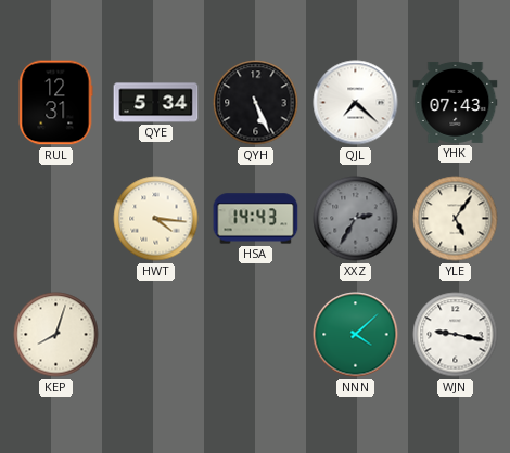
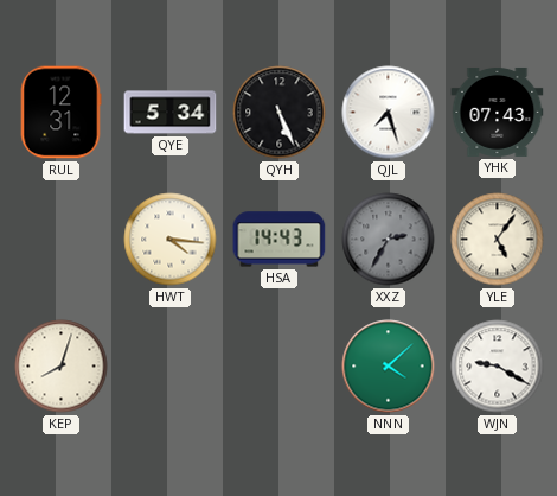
QJL: 7:22 -> 7:27
WJN: 9:17 -> 9:20
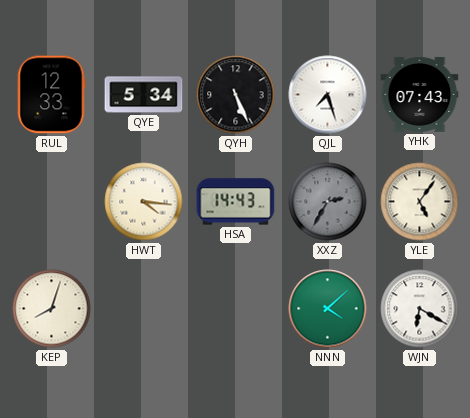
RUL: 12:31 -> 12:33
WJN: 9:20 -> 6:20
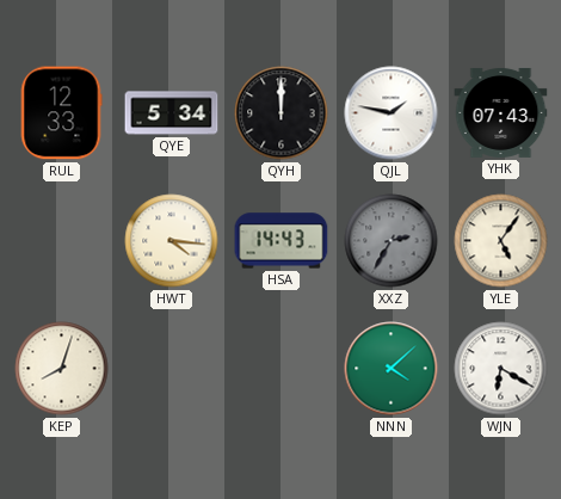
QYH: 5:26 -> 12:00
QJL: 7:27 -> 1:47
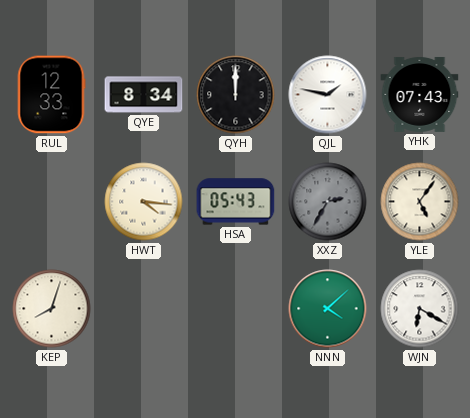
QYE: 5:34 -> 8:34
HSA: 14:43 -> 05:43
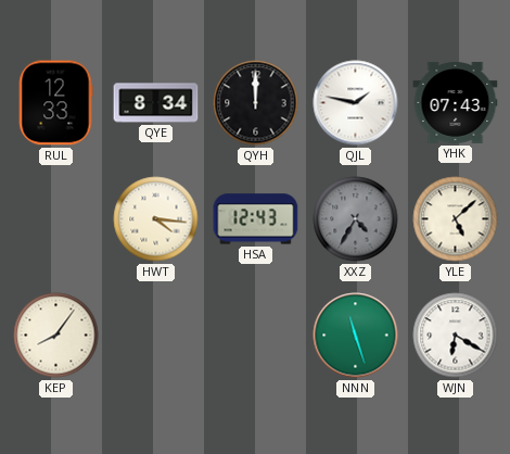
HSA: 05:43 -> 12:43
XXZ: 2:35 -> 4:35
YLE: 5:06 -> 5:08
KEP: 8:03 -> 8:06
NNN: 4:08 -> 11:27
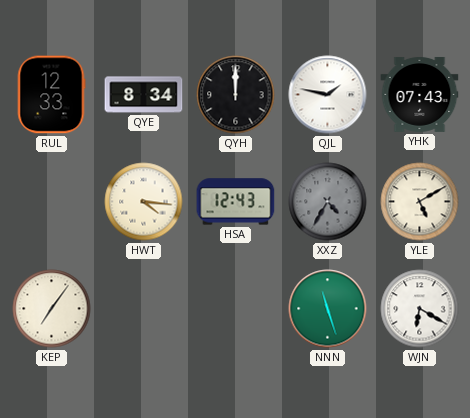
YLE: 5:08 -> 5:10
KEP: 8:06 -> 7:06
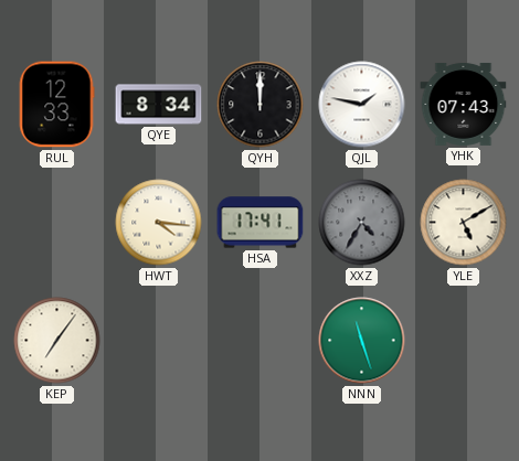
HSA: 12:43 -> 17:41
WJN: 6:20 -> none
